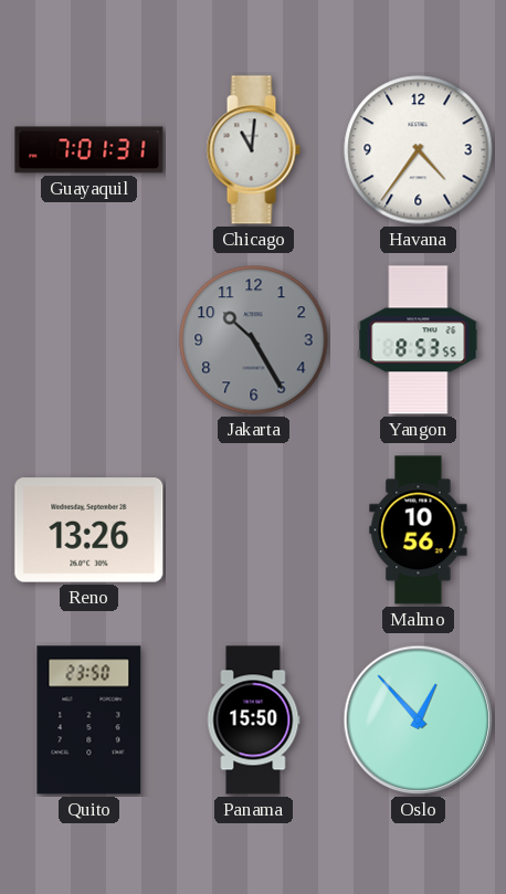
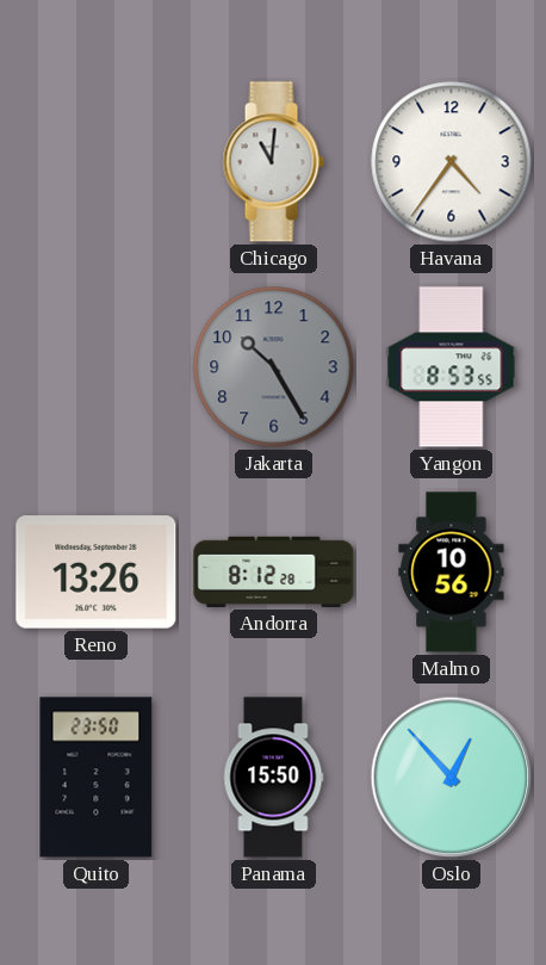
Guayaquil: 7:01 -> none
Andorra: none -> 8:12
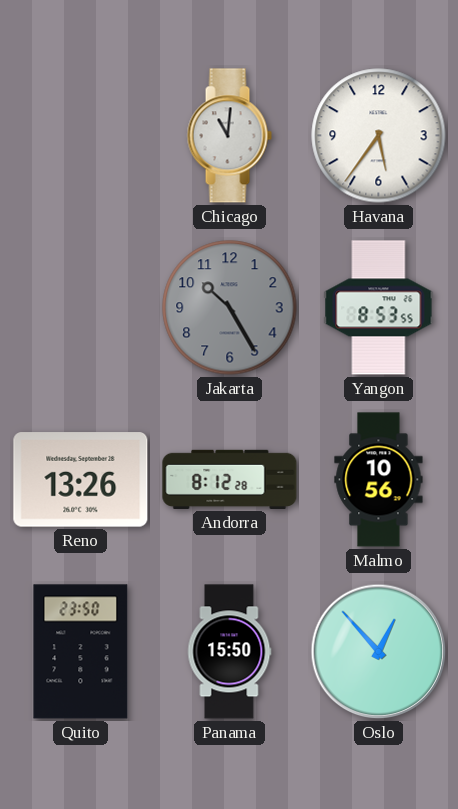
Havana: 4:36 -> 5:36
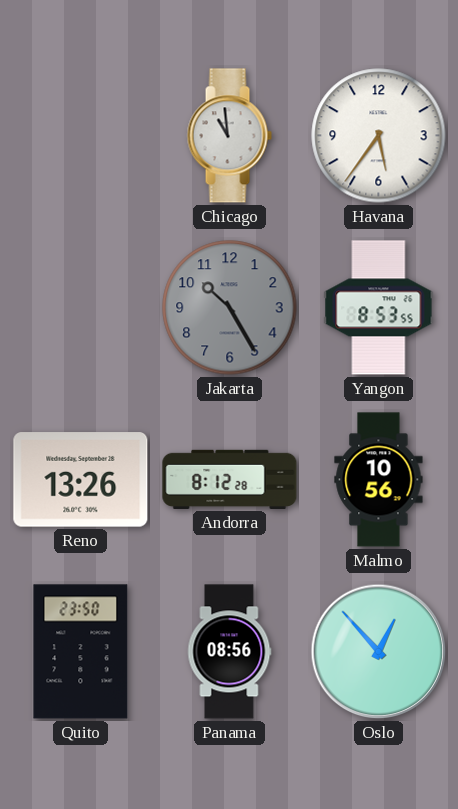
Chicago: 11:01 -> 10:59
Panama: 15:50 -> 08:56
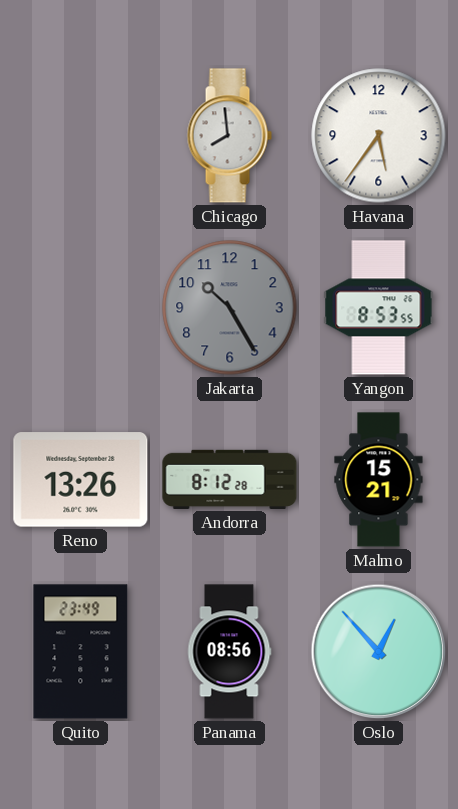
Chicago: 10:59 -> 7:59
Malmo: 10:56 -> 15:21
Quito: 23:50 -> 23:49
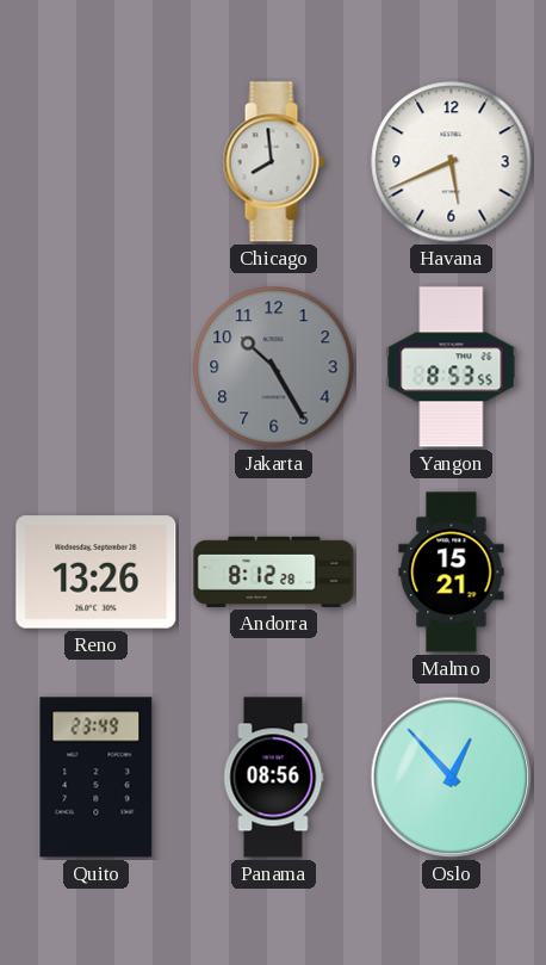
Havana: 5:36 -> 5:41
